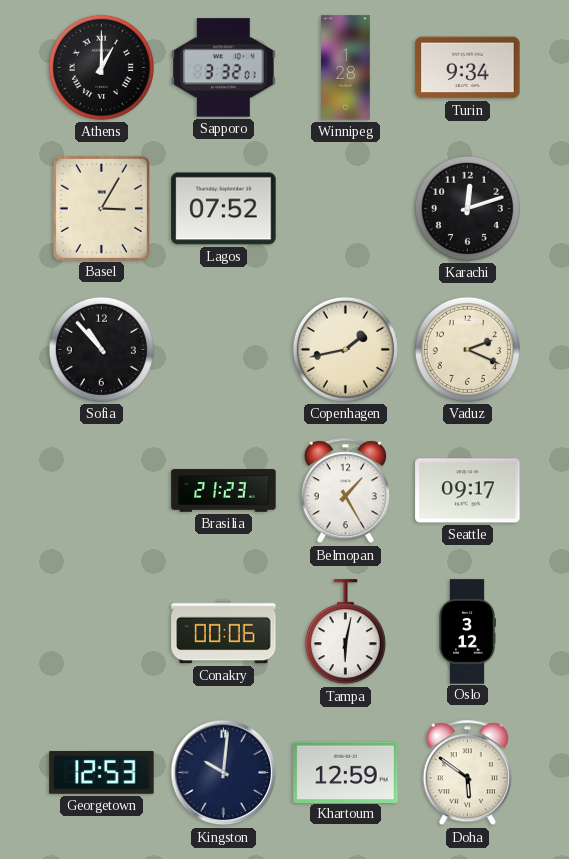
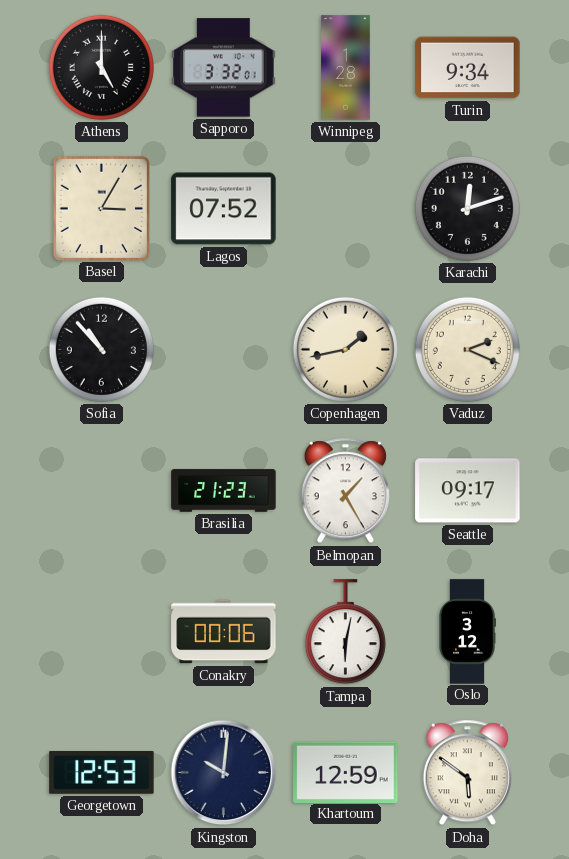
Athens: 1:00 -> 5:00
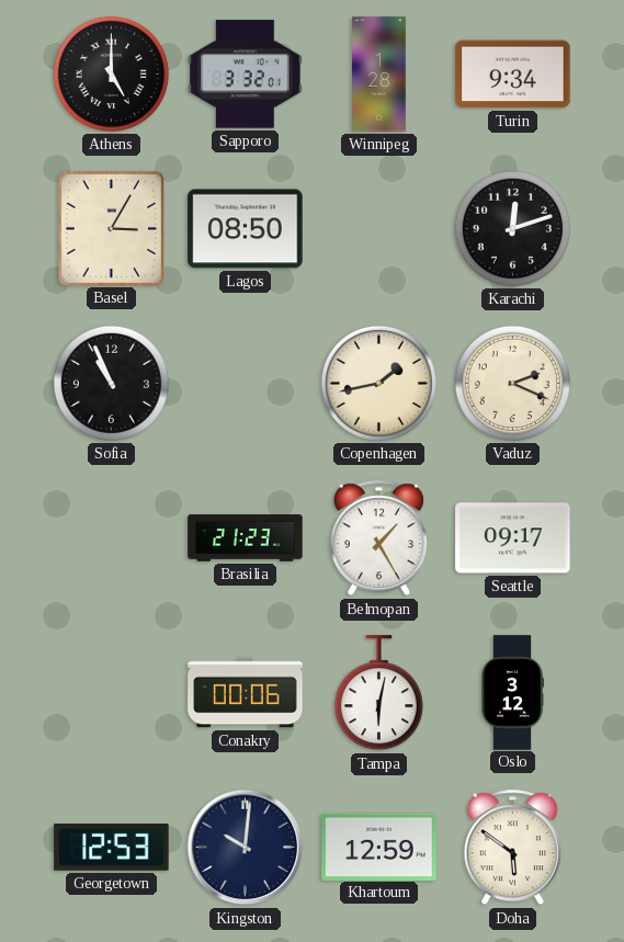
Lagos: 07:52 -> 08:50
Sofia: 10:53 -> 10:56
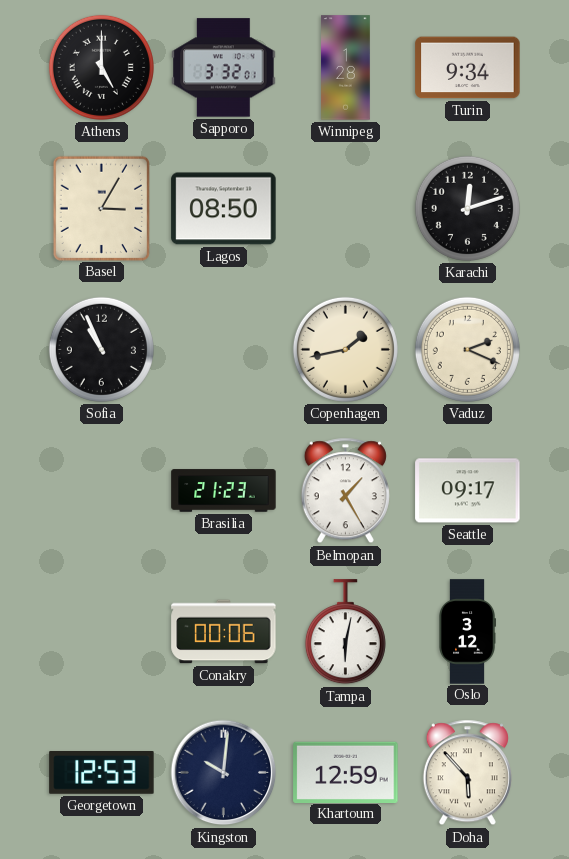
Doha: 5:51 -> 5:53
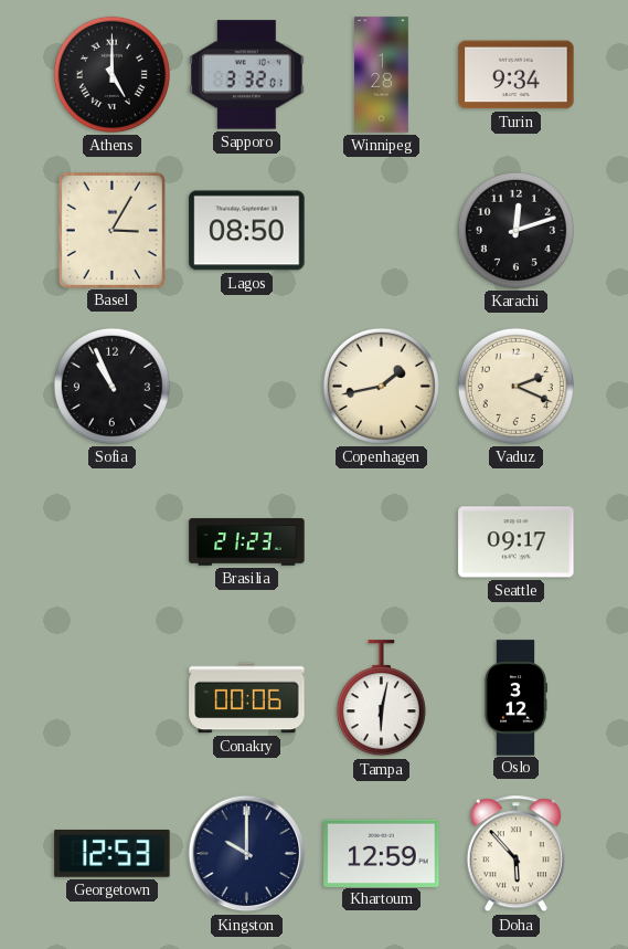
Belmopan: 1:25 -> none
Kingston: 10:01 -> 10:00
